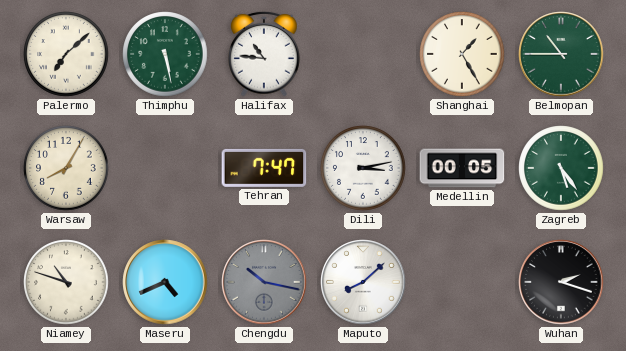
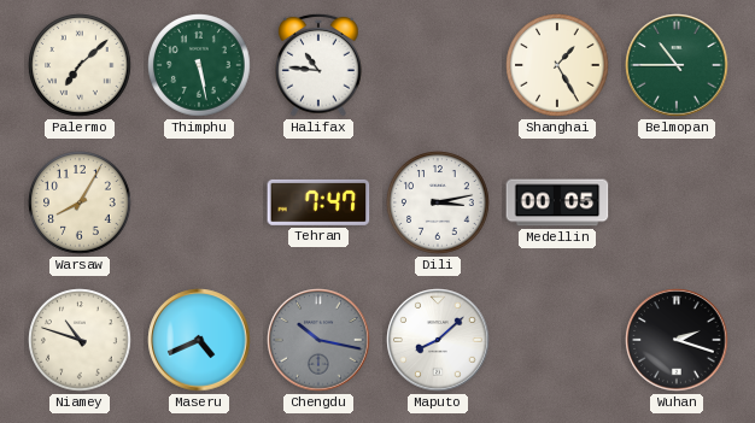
Zagreb: 5:24 -> none
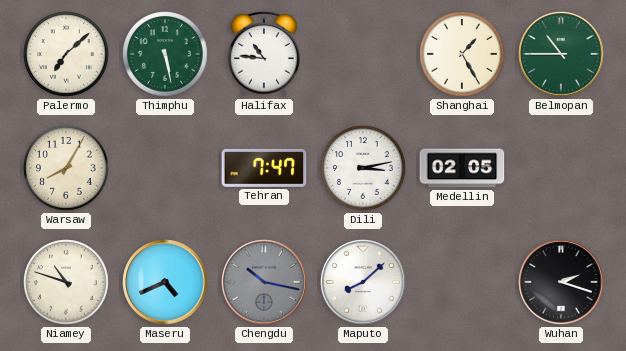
Medellin: 00:05 -> 02:05
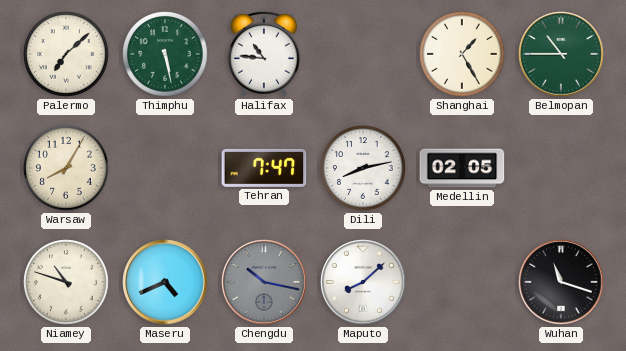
Dili: 3:13 -> 8:13
Wuhan: 2:18 -> 11:18
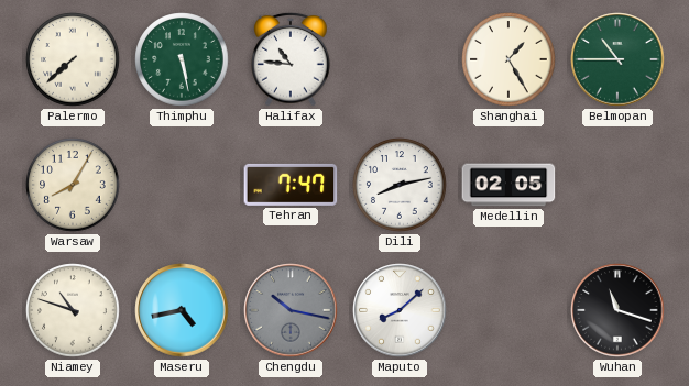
Palermo: 7:08 -> 7:38
Maseru: 4:41 -> 4:43
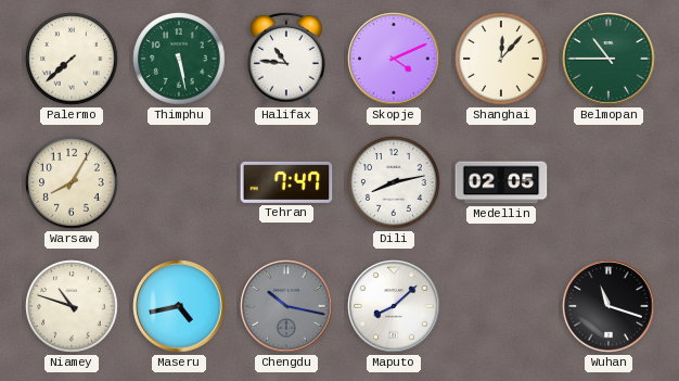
Skopje: none -> 4:11
Shanghai: 1:25 -> 12:07
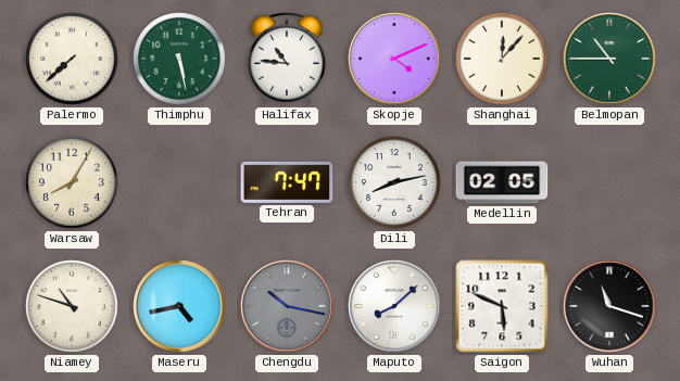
Saigon: none -> 5:49
